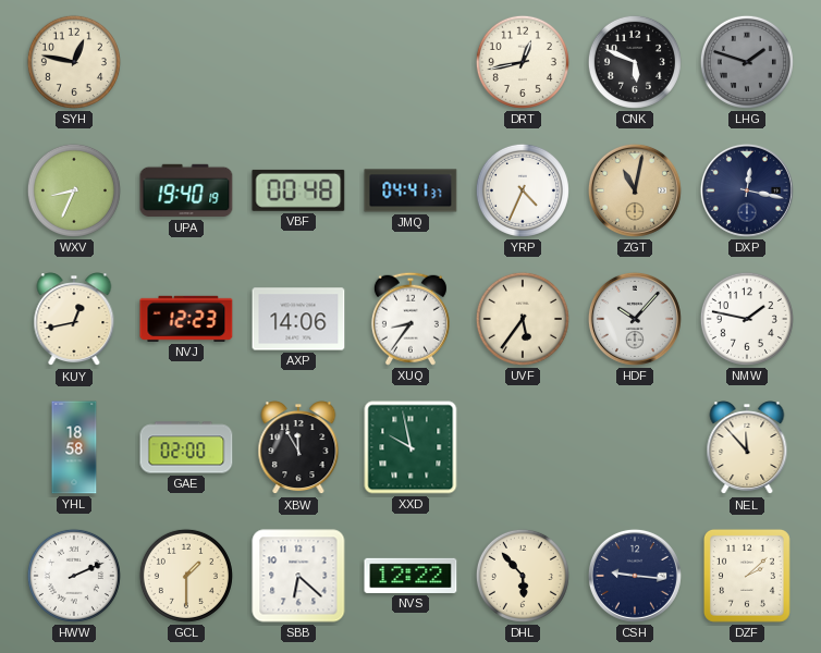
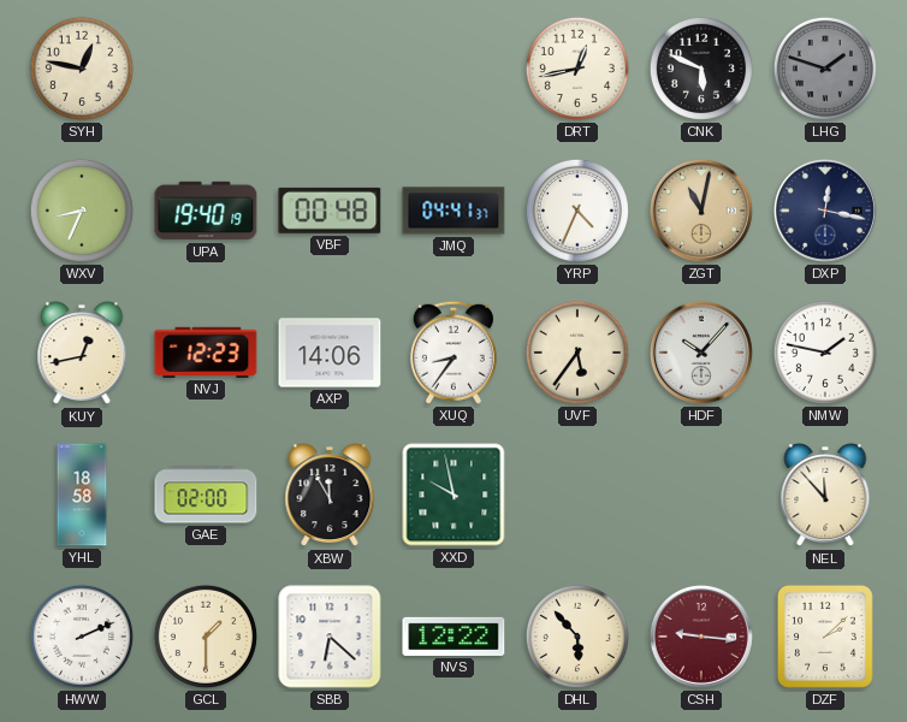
CSH dial: navy -> burgundy
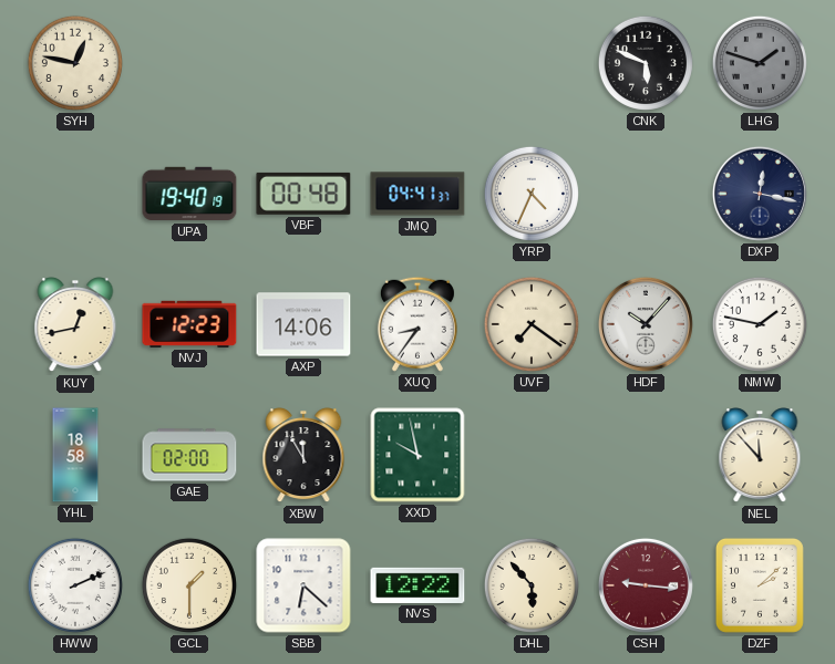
DRT: 12:43 -> none
WXV: 8:34 -> none
ZGT: 11:02 -> none
UVF: 5:36 -> 7:21
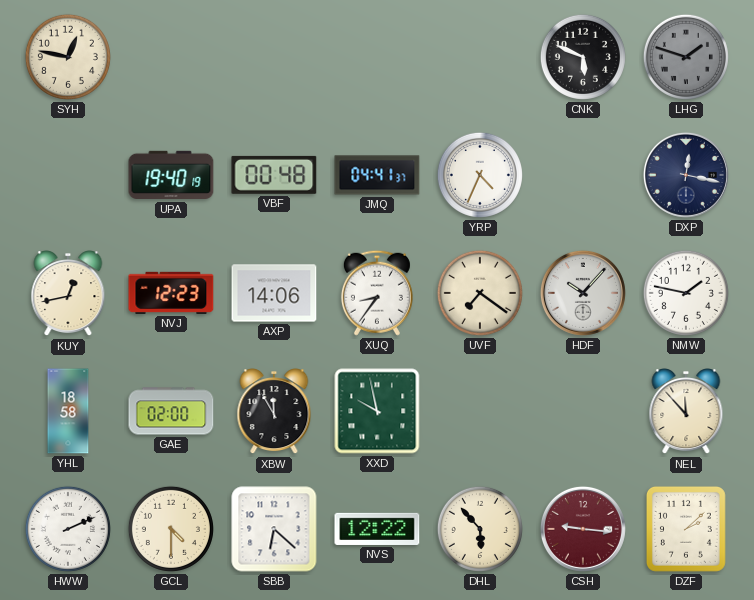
GCL: 1:30 -> 4:30
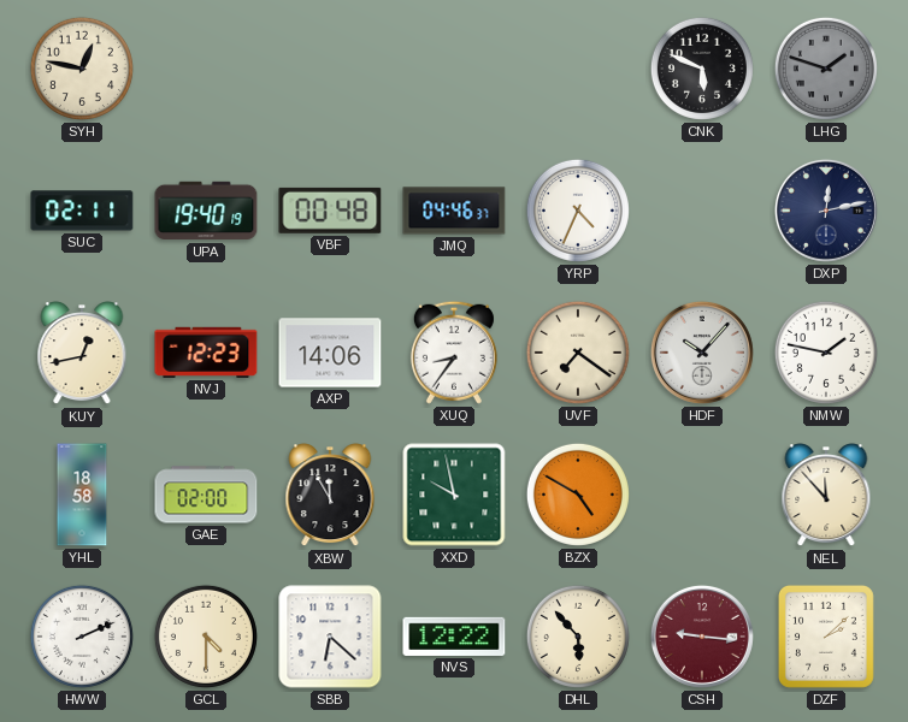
SUC: none -> 02:11
JMQ: 04:41 -> 04:46
DXP: 12:17 -> 12:13
BZX: none -> 4:50
